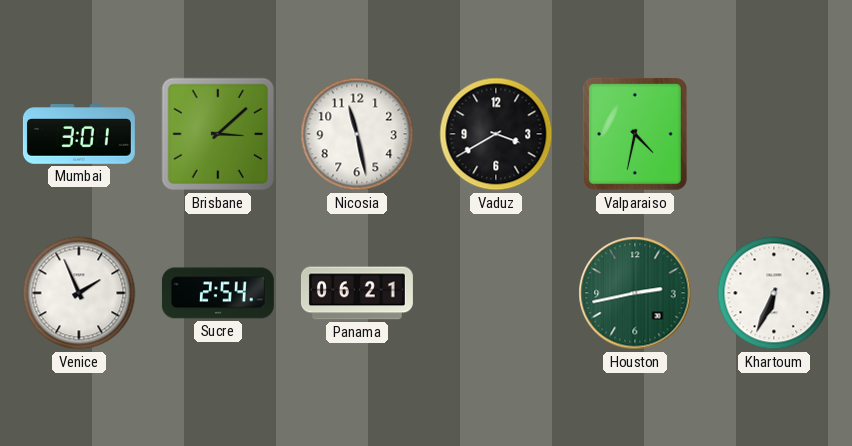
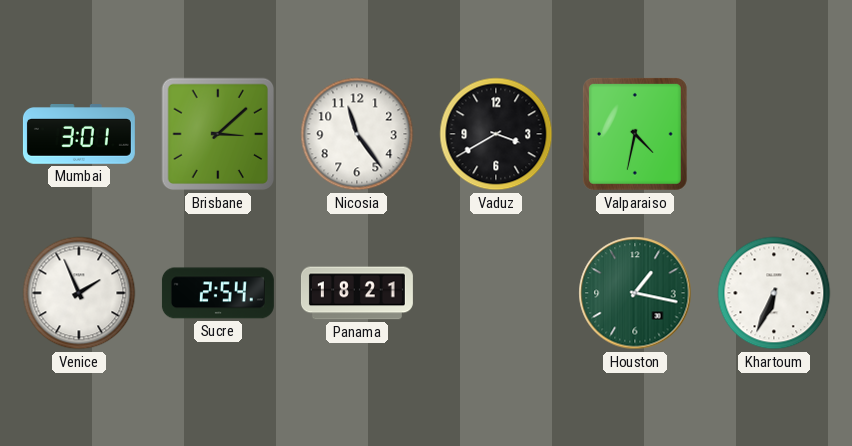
Nicosia: 11:28 -> 11:24
Panama: 06:21 -> 18:21
Houston: 2:43 -> 1:17
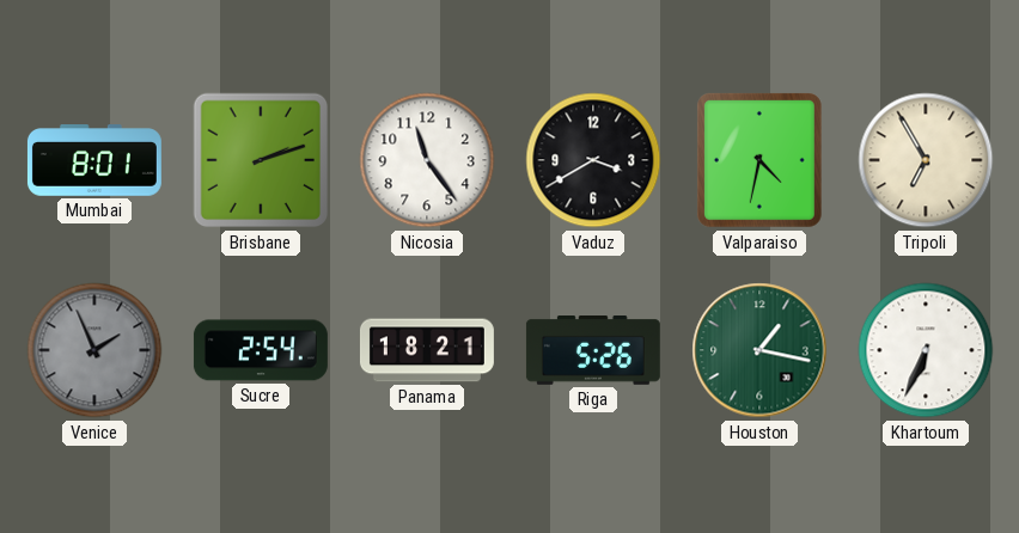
Mumbai: 3:01 -> 8:01
Brisbane: 3:08 -> 2:12
Tripoli: none -> 6:55
Venice dial: white -> grey
Riga: none -> 5:26
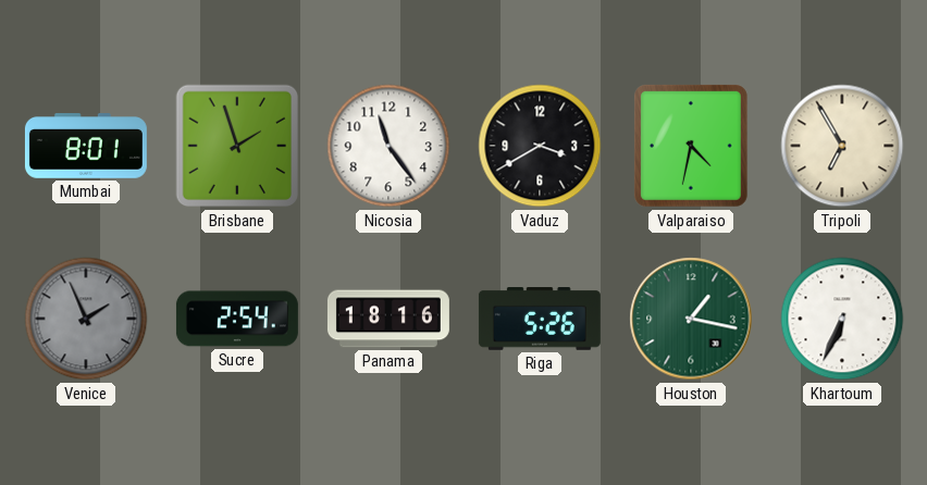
Brisbane: 2:12 -> 1:57
Panama: 18:21 -> 18:16
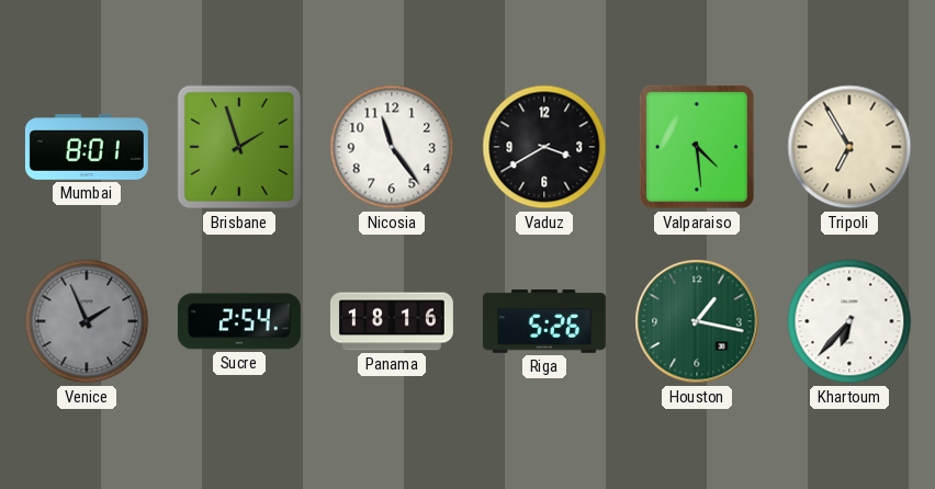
Valparaiso: 4:32 -> 4:29
Khartoum: 6:34 -> 6:37
